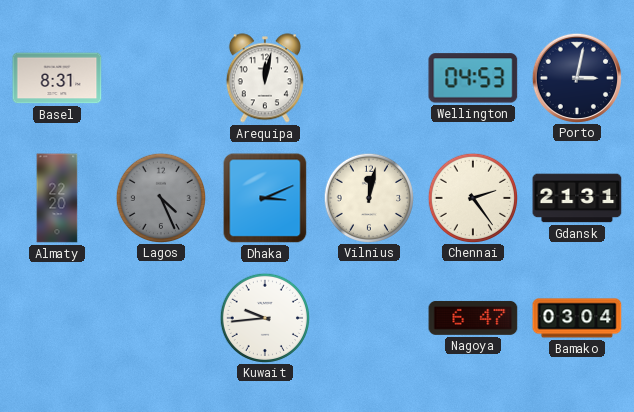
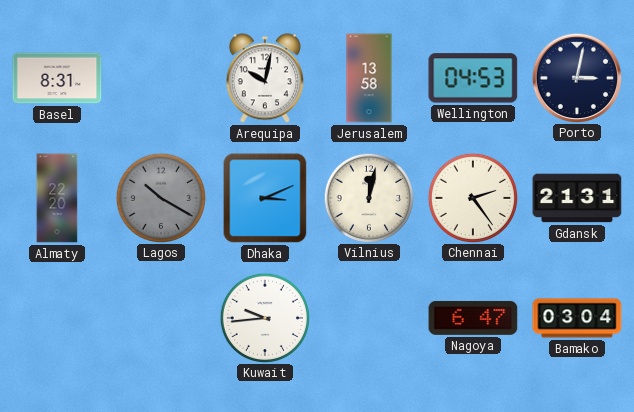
Arequipa: 12:02 -> 10:02
Jerusalem: none -> 13:58
Lagos: 4:26 -> 10:20
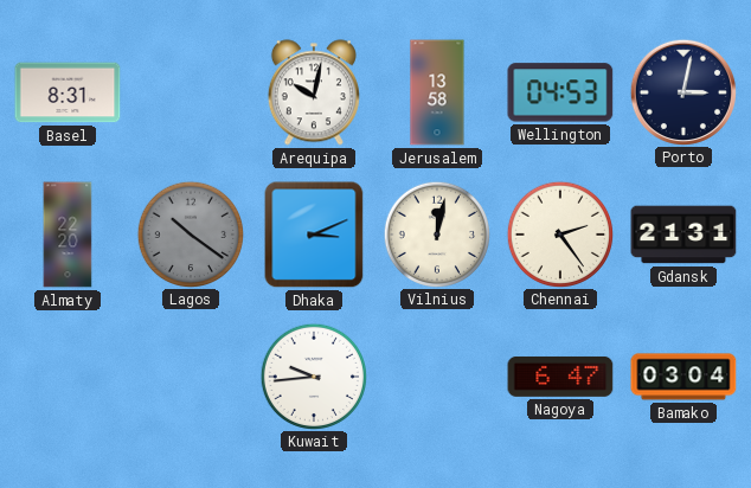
Lagos: 10:20 -> 10:21
